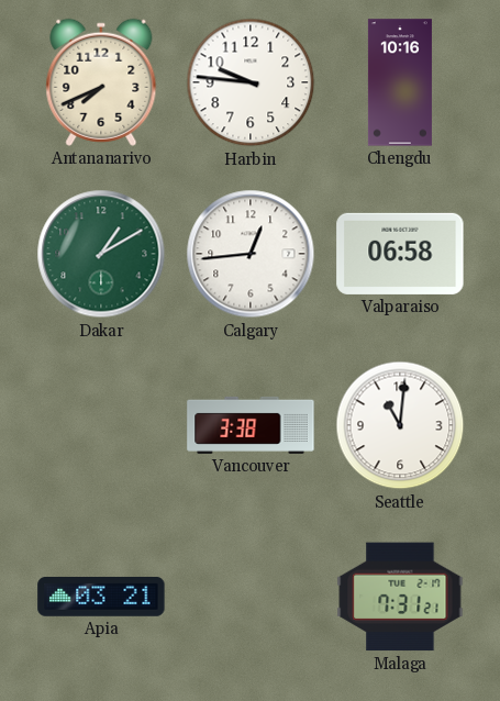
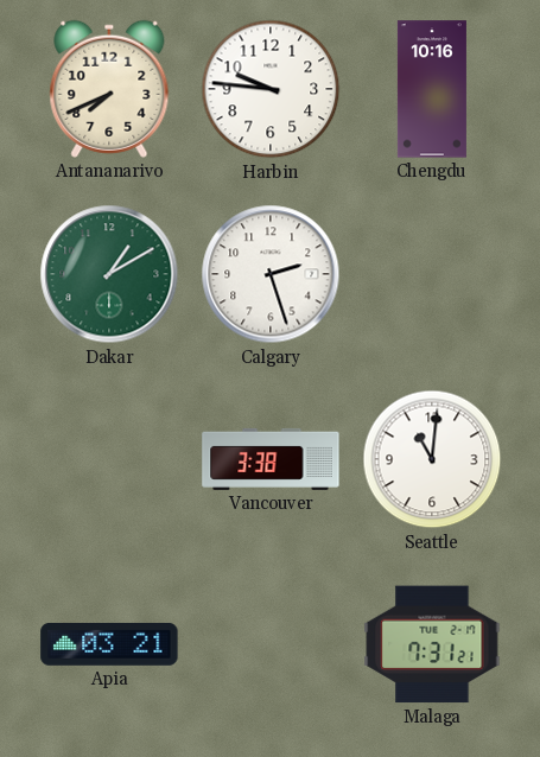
Calgary: 12:44 -> 2:27
Valparaiso: 06:58 -> none
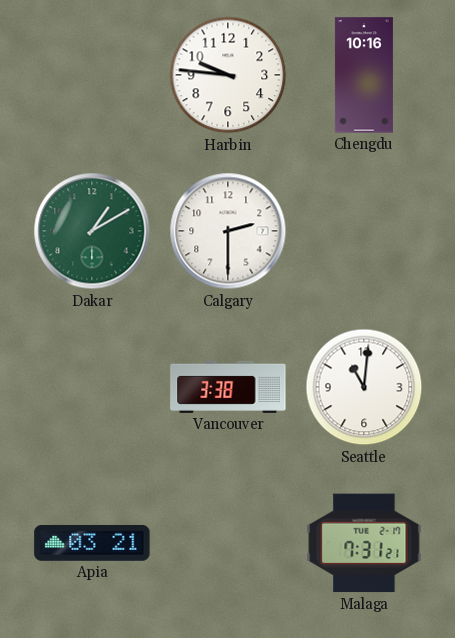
Antananarivo: 7:41 -> none
Calgary: 2:27 -> 2:30
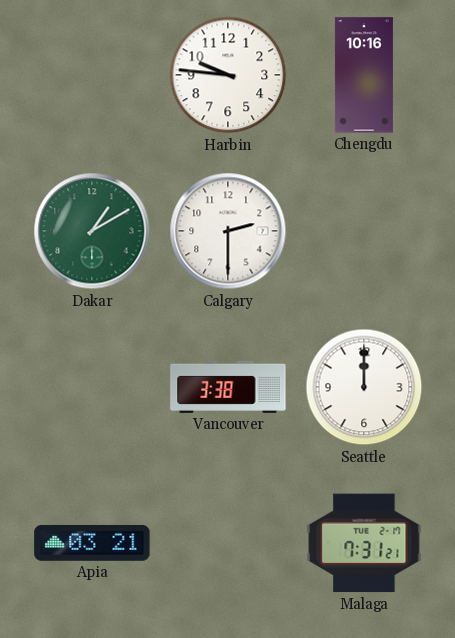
Seattle: 11:01 -> 12:00
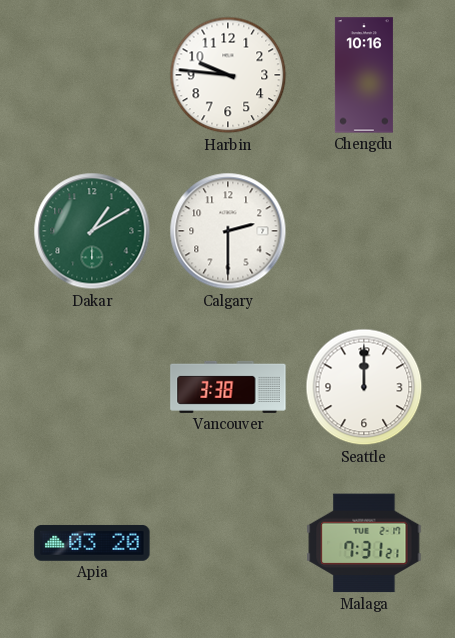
Apia: 03:21 -> 03:20
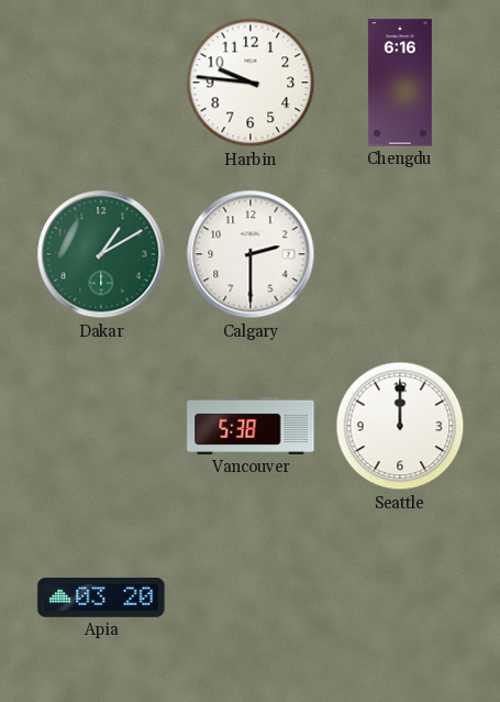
Chengdu: 10:16 -> 6:16
Vancouver: 3:38 -> 5:38
Malaga: 7:31 -> none
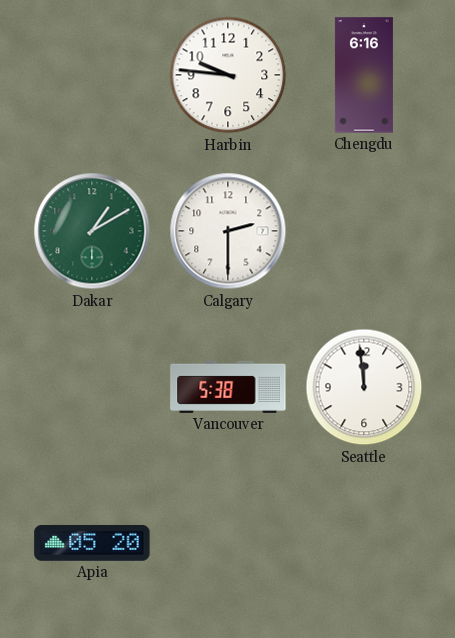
Seattle: 12:00 -> 11:59
Apia: 03:20 -> 05:20
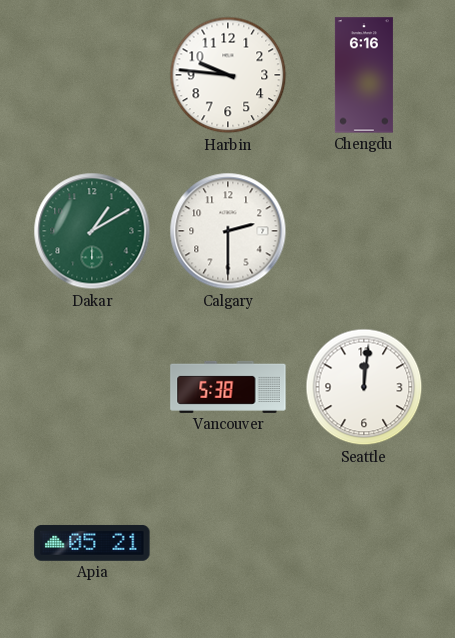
Seattle: 11:59 -> 12:01
Apia: 05:20 -> 05:21
